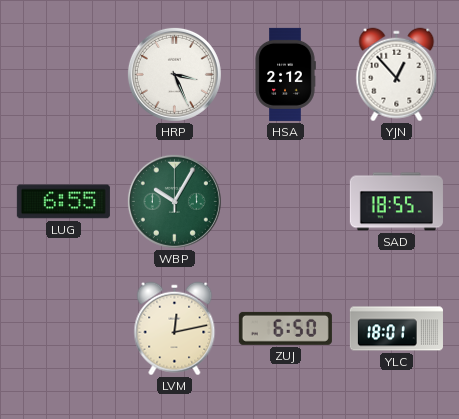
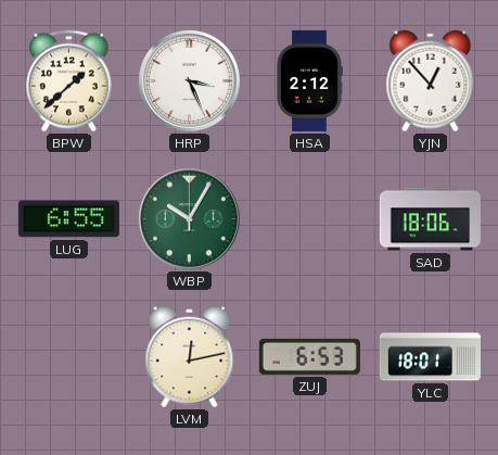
BPW: none -> 1:38
SAD: 18:55 -> 18:06
ZUJ: 6:50 -> 6:53
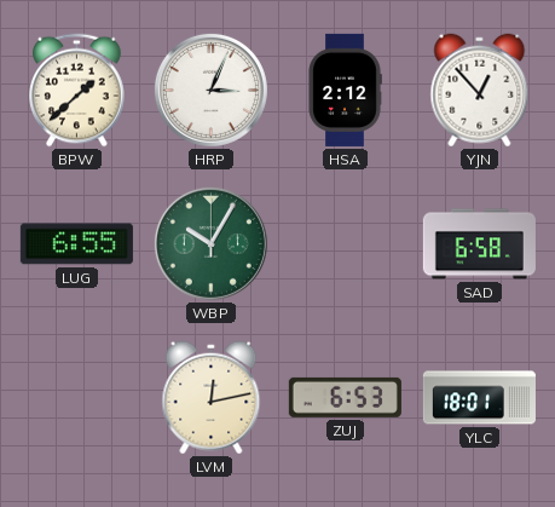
HRP: 3:26 -> 3:04
SAD: 18:06 -> 6:58
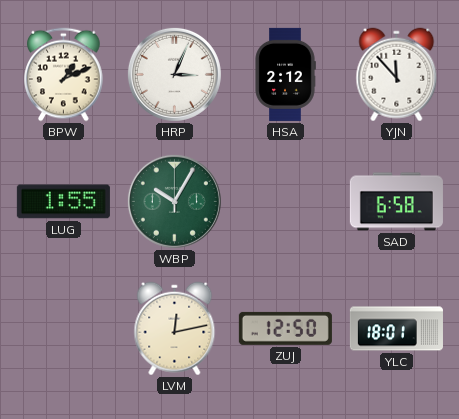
BPW: 1:38 -> 1:11
YJN: 12:53 -> 11:53
LUG: 6:55 -> 1:55
ZUJ: 6:53 -> 12:50
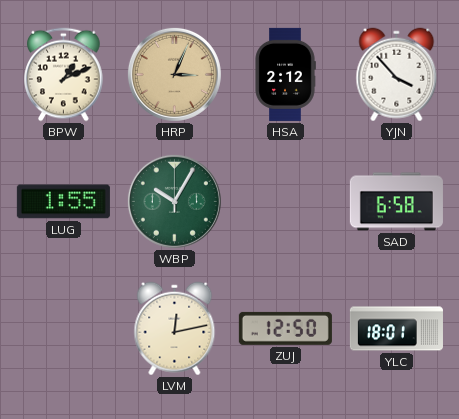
HRP dial: white -> champagne
YJN: 11:53 -> 3:53
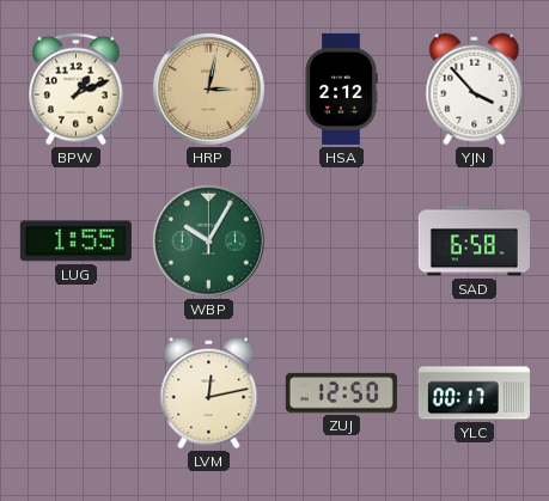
HRP: 3:04 -> 3:02
YLC: 18:01 -> 00:17
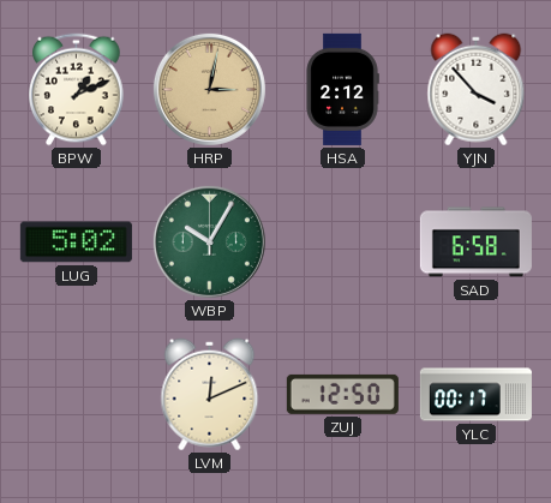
LUG: 1:55 -> 5:02
LVM: 12:13 -> 12:11
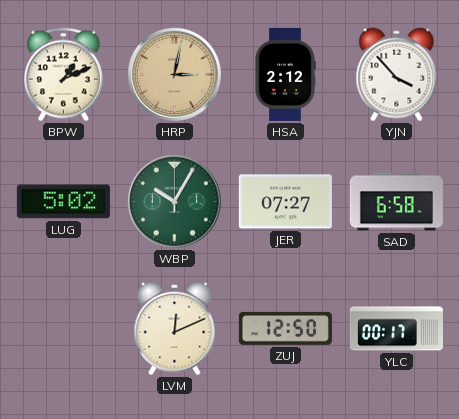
JER: none -> 07:27
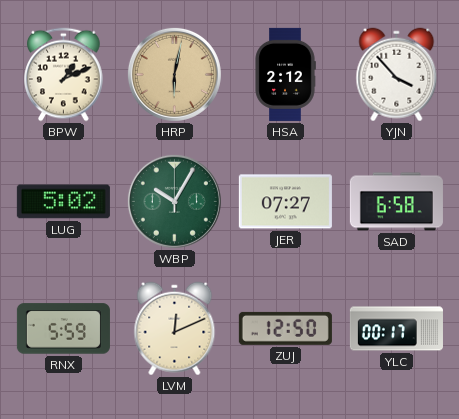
HRP: 3:02 -> 6:02
RNX: none -> 5:59
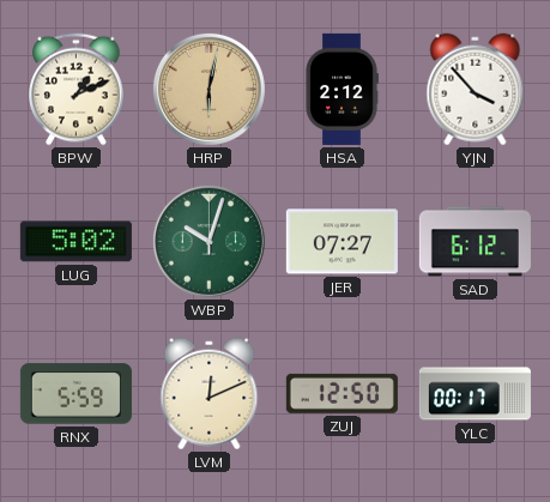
WBP: 10:05 -> 10:03
SAD: 6:58 -> 6:12
